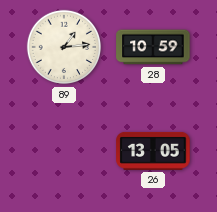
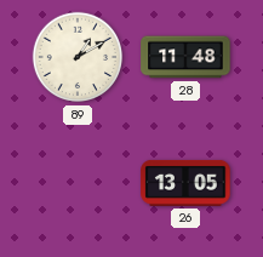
89: 1:14 -> 1:10
28: 10:59 -> 11:48
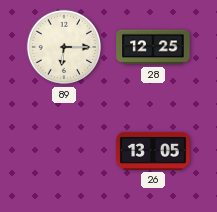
89: 1:10 -> 6:15
28: 11:48 -> 12:25
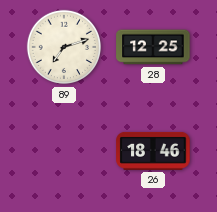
89: 6:15 -> 7:12
26: 13:05 -> 18:46
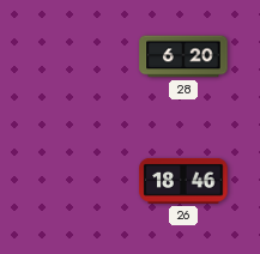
89: 7:12 -> none
28: 12:25 -> 6:20
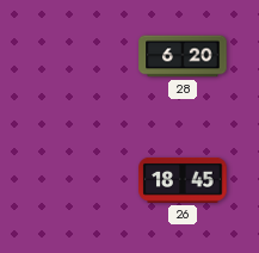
26: 18:46 -> 18:45
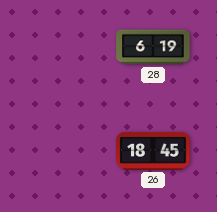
28: 6:20 -> 6:19
